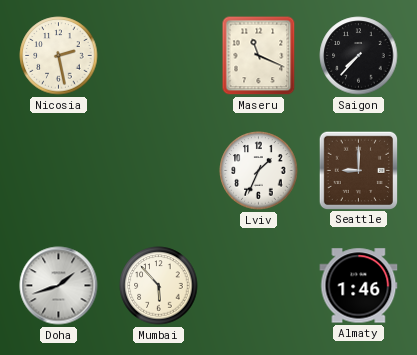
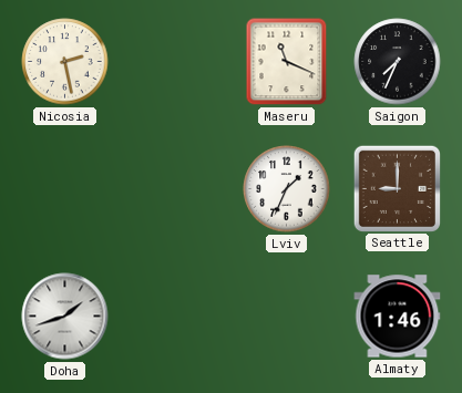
Saigon: 7:37 -> 7:34
Mumbai: 5:53 -> none
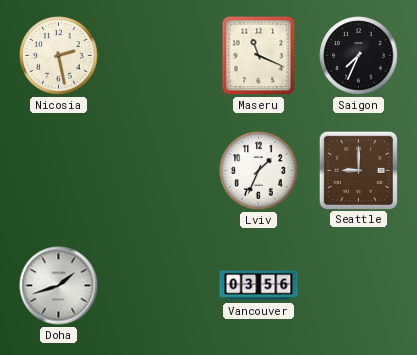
Vancouver: none -> 03:56
Almaty: 1:46 -> none
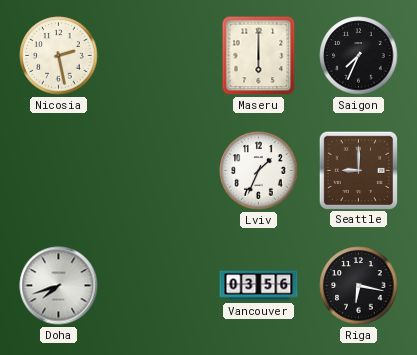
Maseru: 11:19 -> 6:00
Doha: 1:42 -> 7:42
Riga: none -> 6:17
